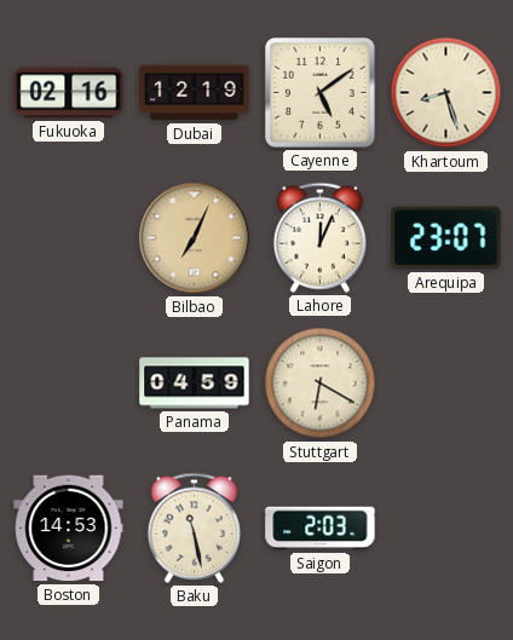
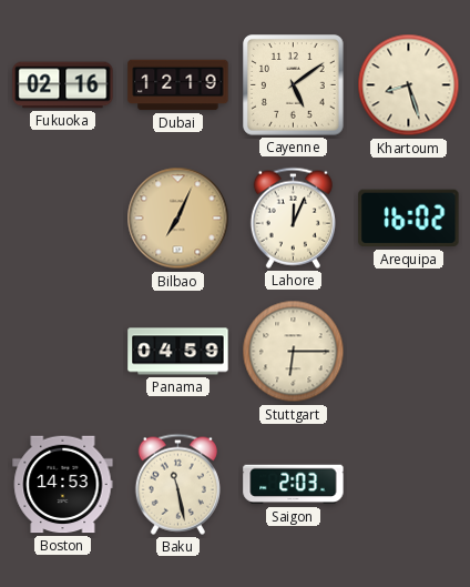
Arequipa: 23:07 -> 16:02
Stuttgart: 6:20 -> 6:15
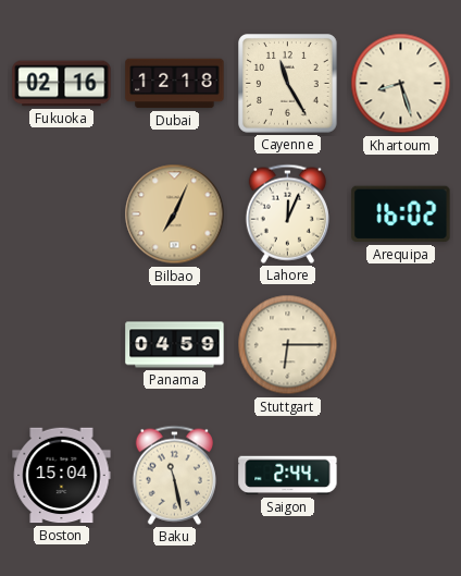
Dubai: 12:19 -> 12:18
Cayenne: 5:09 -> 11:25
Boston: 14:53 -> 15:04
Saigon: 2:03 -> 2:44
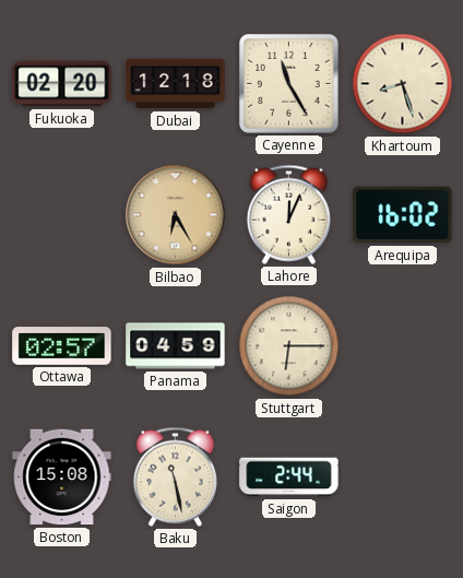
Fukuoka: 02:16 -> 02:20
Bilbao: 7:04 -> 6:25
Ottawa: none -> 02:57
Boston: 15:04 -> 15:08
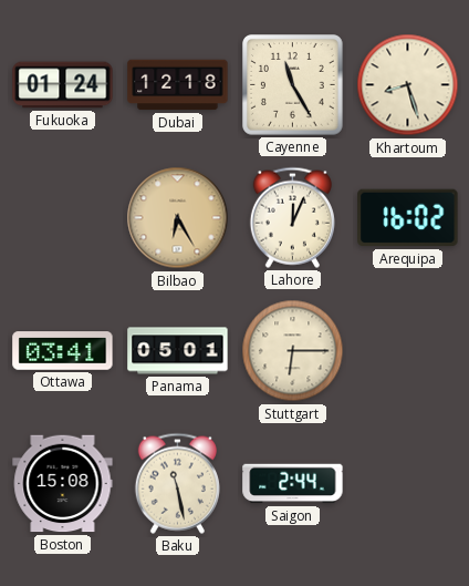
Fukuoka: 02:20 -> 01:24
Ottawa: 02:57 -> 03:41
Panama: 04:59 -> 05:01
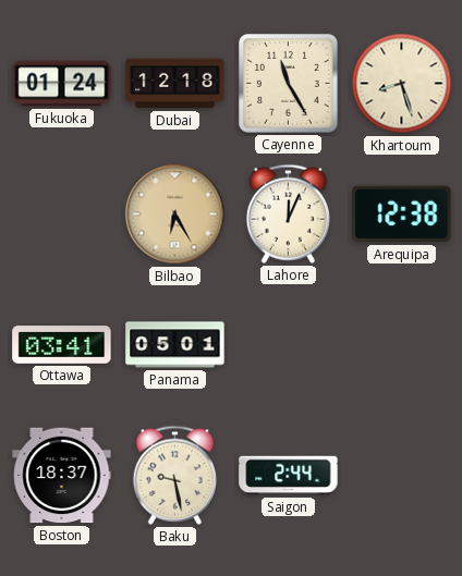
Arequipa: 16:02 -> 12:38
Stuttgart: 6:15 -> none
Boston: 15:08 -> 18:37
Baku: 11:28 -> 9:28
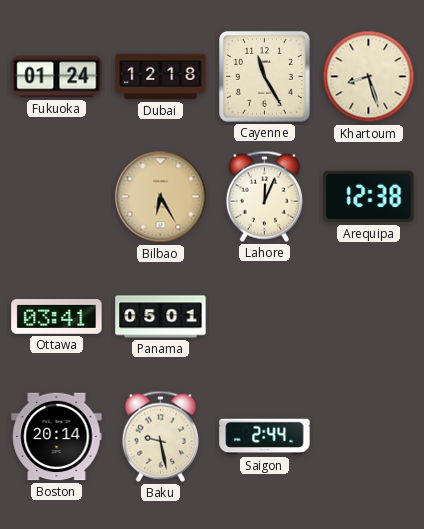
Boston: 18:37 -> 20:14
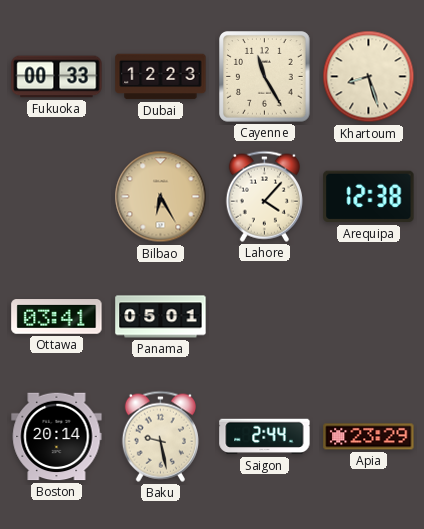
Fukuoka: 01:24 -> 00:33
Dubai: 12:18 -> 12:23
Lahore: 12:04 -> 4:07
Apia: none -> 23:29
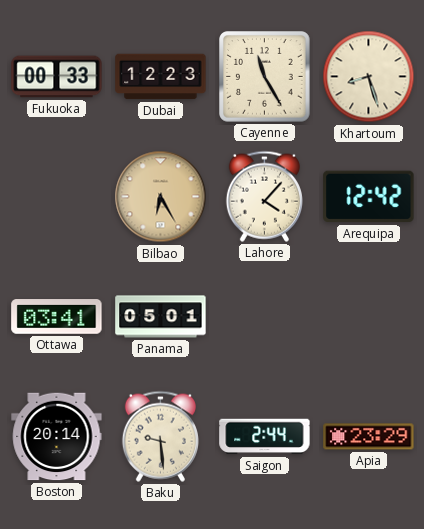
Arequipa: 12:38 -> 12:42
Baku: 9:28 -> 9:29
